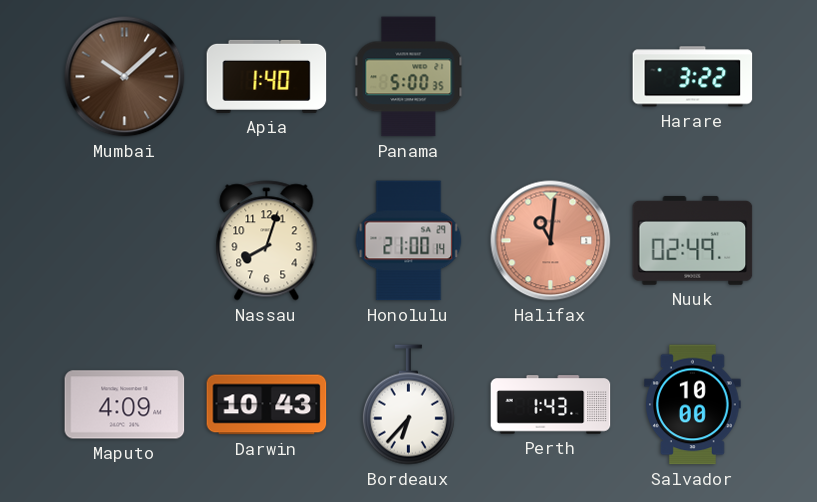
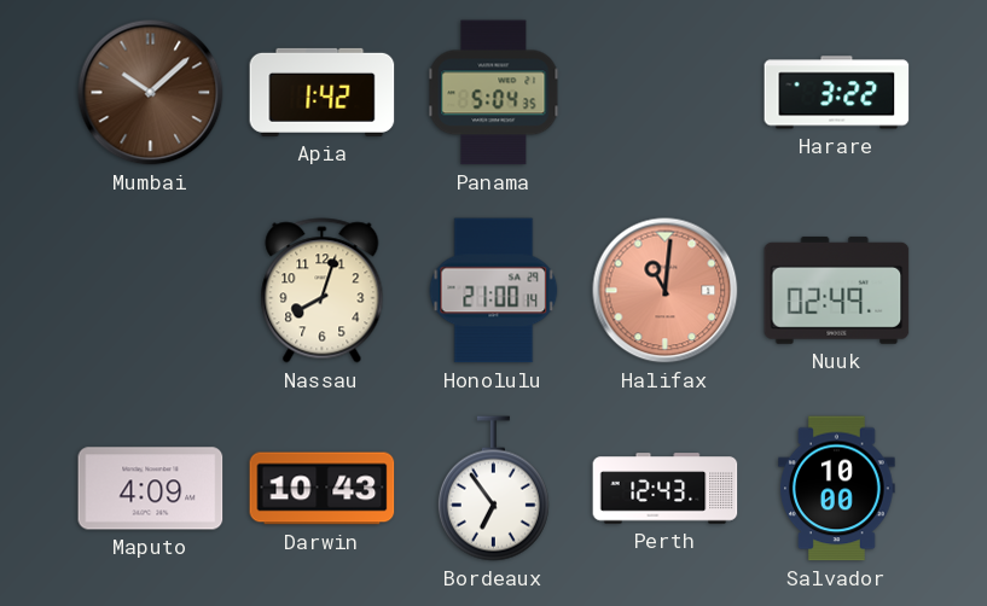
Apia: 1:40 -> 1:42
Panama: 5:00 -> 5:04
Bordeaux: 6:37 -> 6:54
Perth: 1:43 -> 12:43
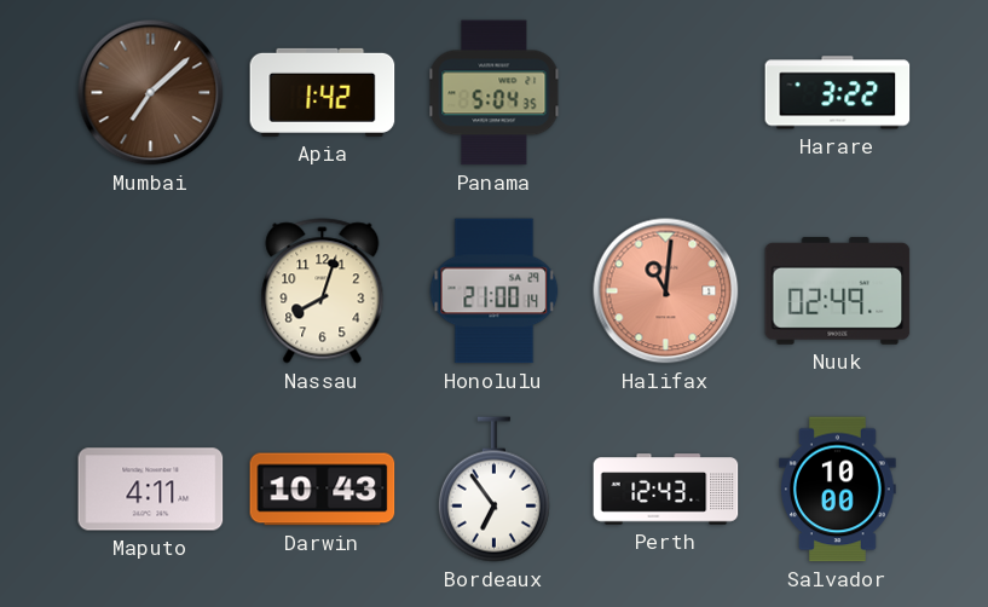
Mumbai: 10:08 -> 7:08
Maputo: 4:09 -> 4:11
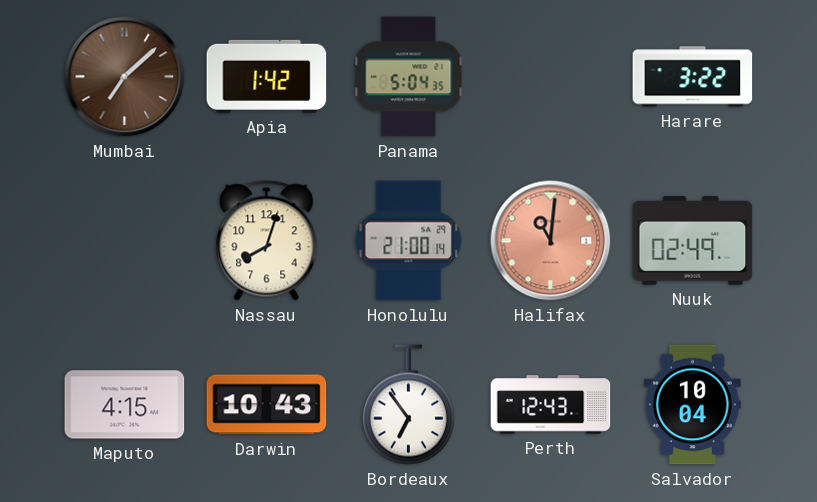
Maputo: 4:11 -> 4:15
Salvador: 10:00 -> 10:04
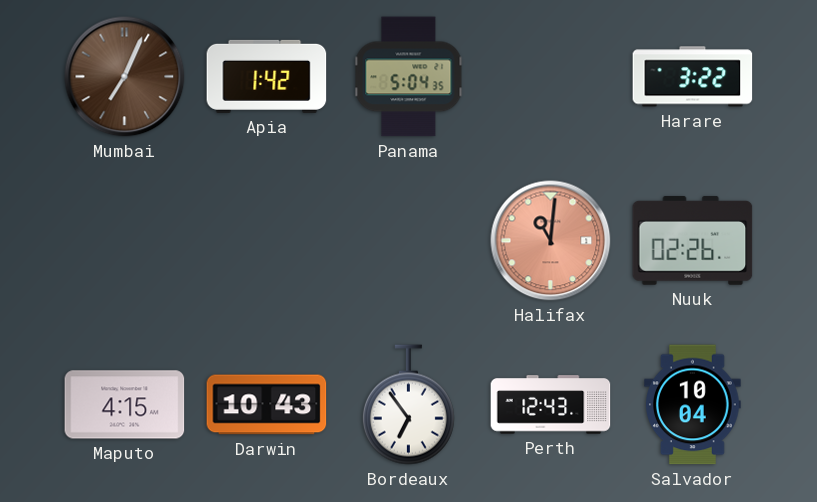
Mumbai: 7:08 -> 7:04
Nassau: 8:03 -> none
Honolulu: 21:00 -> none
Nuuk: 02:49 -> 02:26
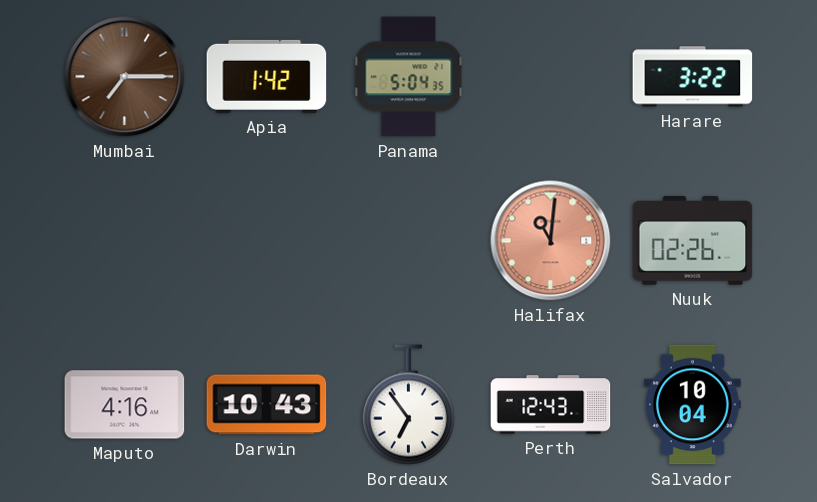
Mumbai: 7:04 -> 7:15
Maputo: 4:15 -> 4:16
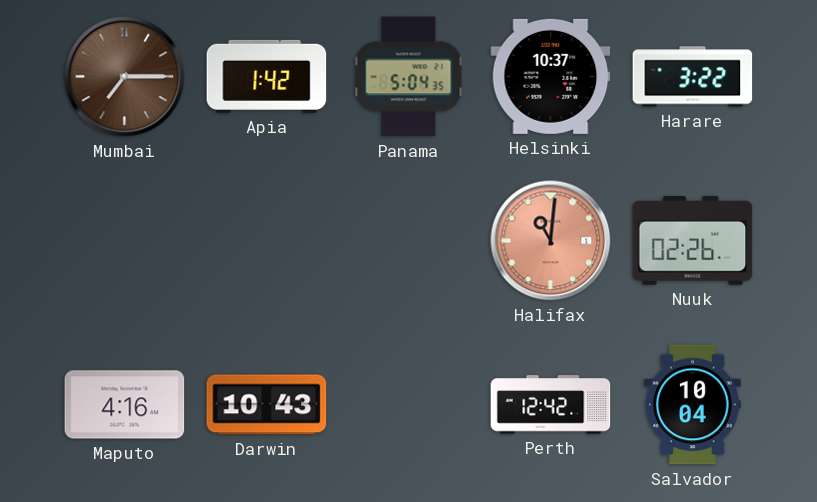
Helsinki: none -> 10:37
Bordeaux: 6:54 -> none
Perth: 12:43 -> 12:42
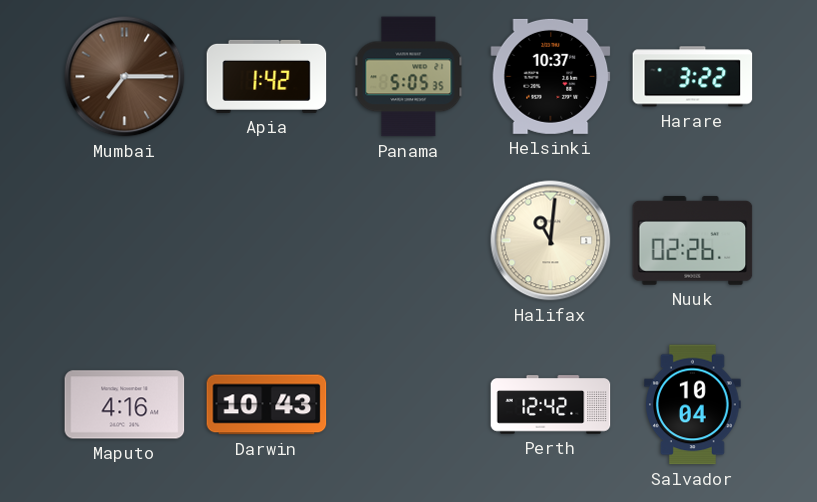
Panama: 5:04 -> 5:05
Halifax dial: salmon -> cream
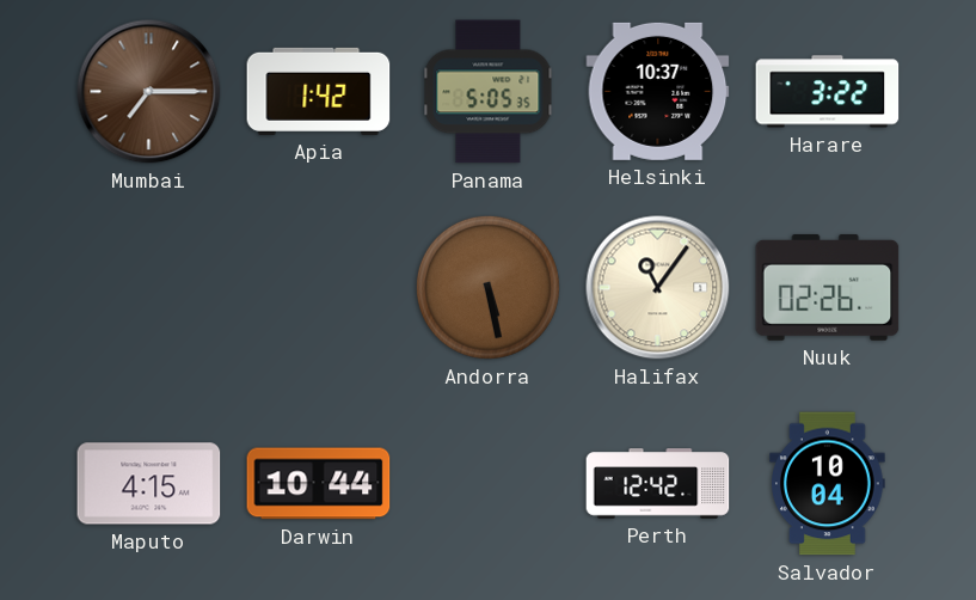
Andorra: none -> 5:28
Halifax: 11:01 -> 11:06
Maputo: 4:16 -> 4:15
Darwin: 10:43 -> 10:44
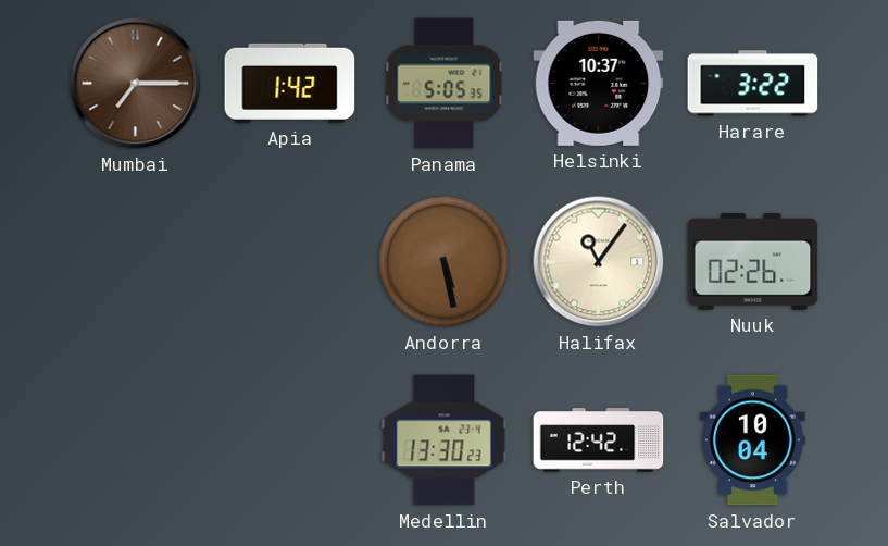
Maputo: 4:15 -> none
Darwin: 10:44 -> none
Medellin: none -> 13:30
